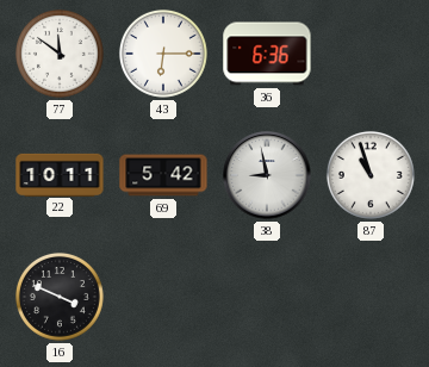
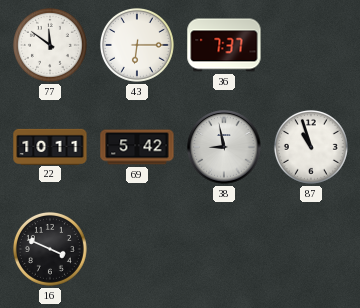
36: 6:36 -> 7:37
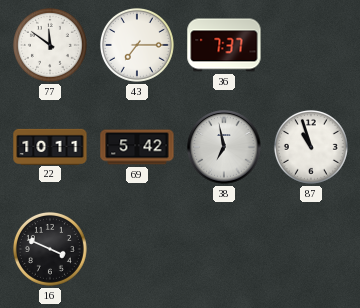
43: 6:15 -> 7:15
38: 8:58 -> 6:58
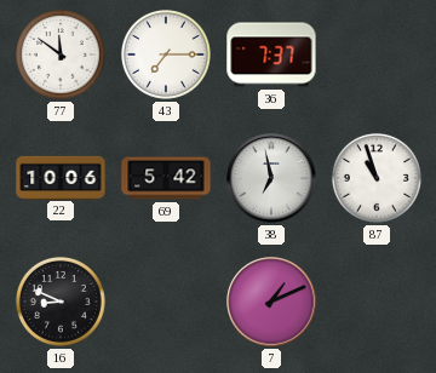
22: 10:11 -> 10:06
16: 3:49 -> 8:49
7: none -> 1:11
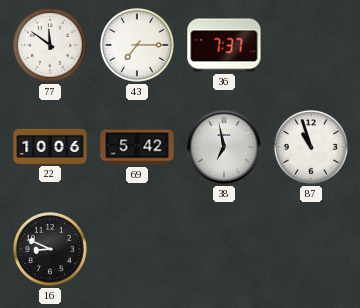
7: 1:11 -> none
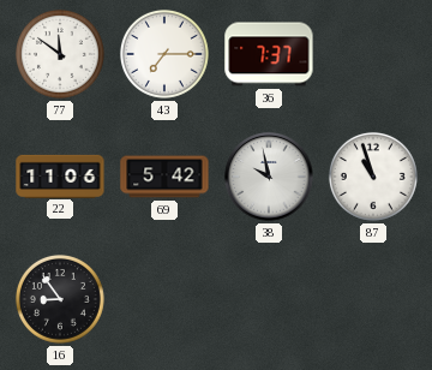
22: 10:06 -> 11:06
38: 6:58 -> 9:58
16: 8:49 -> 8:54
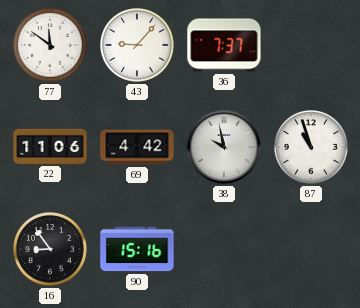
43: 7:15 -> 9:07
69: 5:42 -> 4:42
90: none -> 15:16
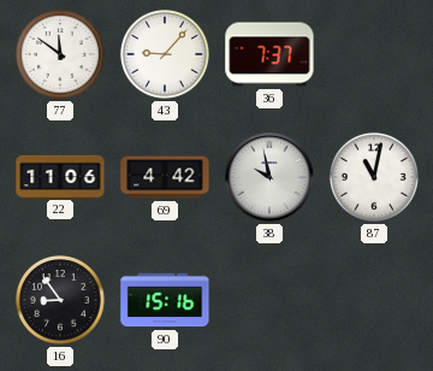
87: 10:57 -> 11:02
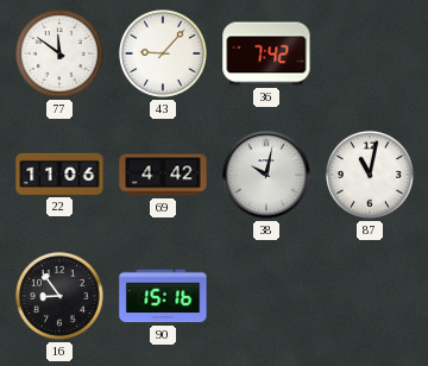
36: 7:37 -> 7:42
38: 9:58 -> 10:02
